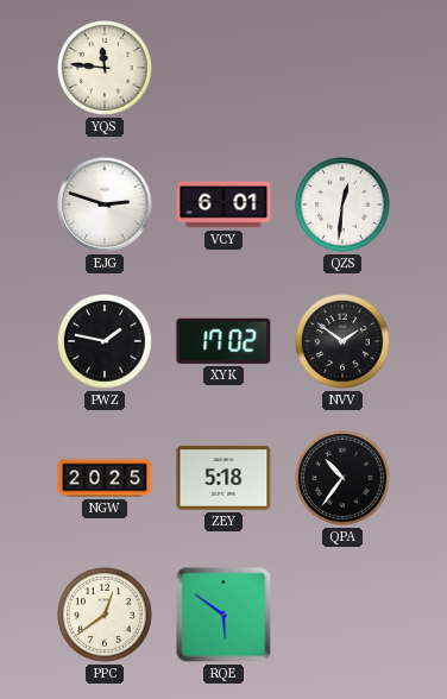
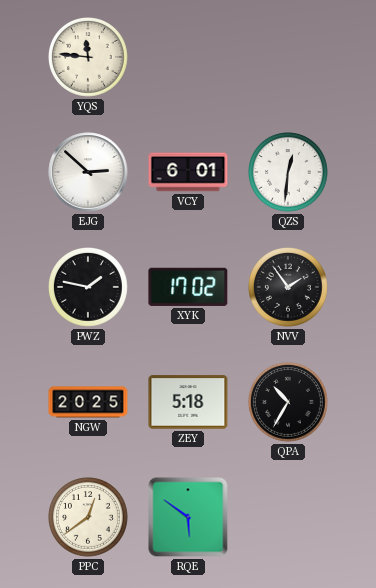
EJG: 2:48 -> 2:52
NVV: 1:51 -> 1:54
QPA: 10:36 -> 10:35
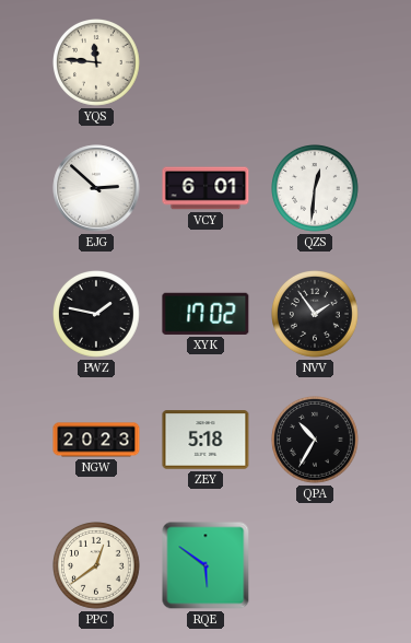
NGW: 20:25 -> 20:23
